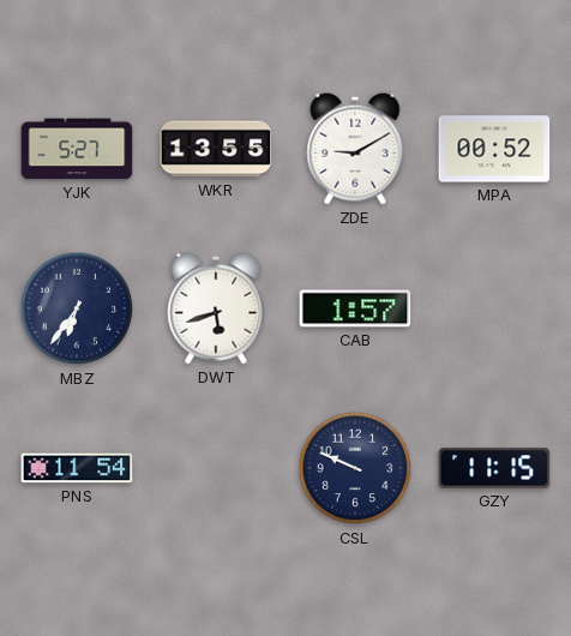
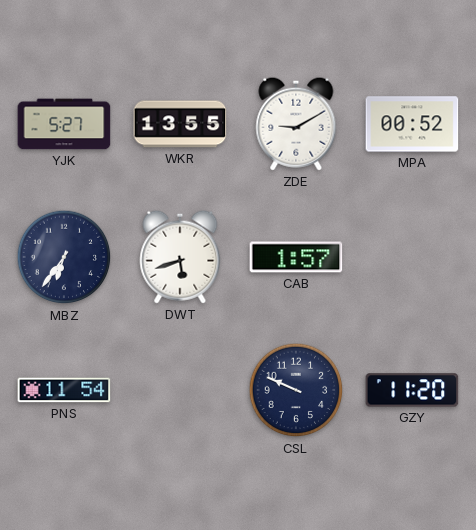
GZY: 11:15 -> 11:20
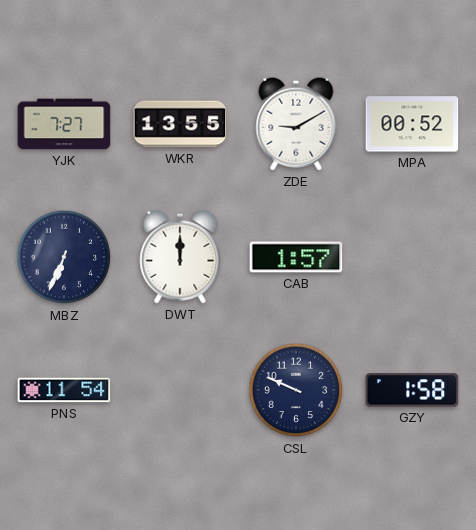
YJK: 5:27 -> 7:27
MBZ: 6:36 -> 6:34
DWT: 5:42 -> 12:00
GZY: 11:20 -> 1:58
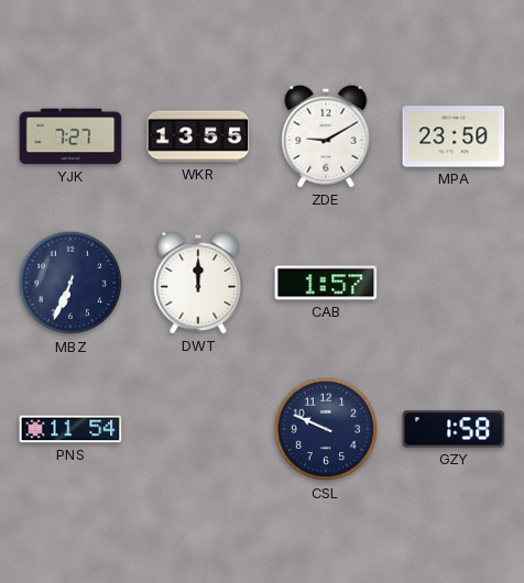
MPA: 00:52 -> 23:50
